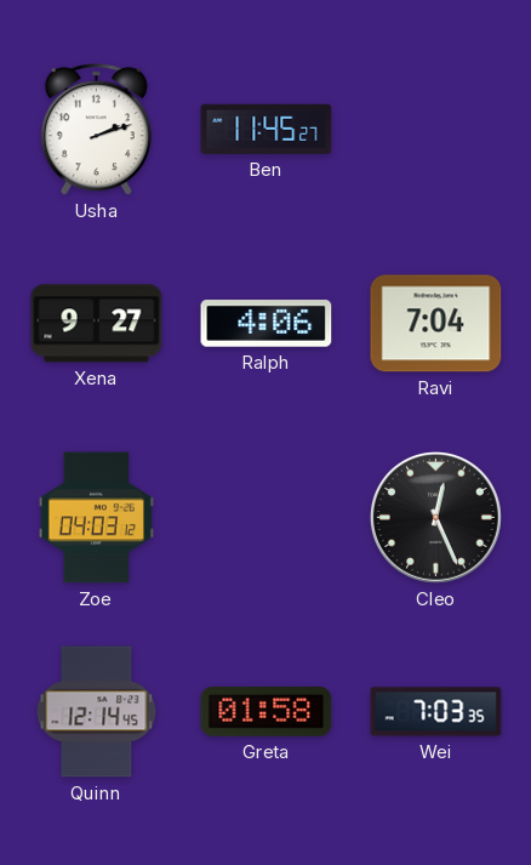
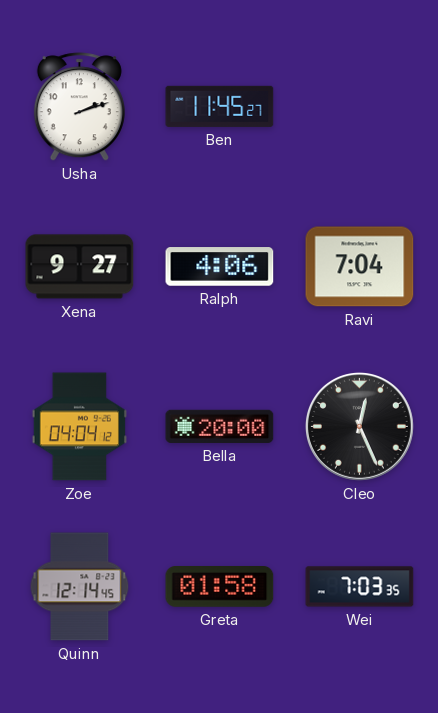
Zoe: 04:03 -> 04:04
Bella: none -> 20:00
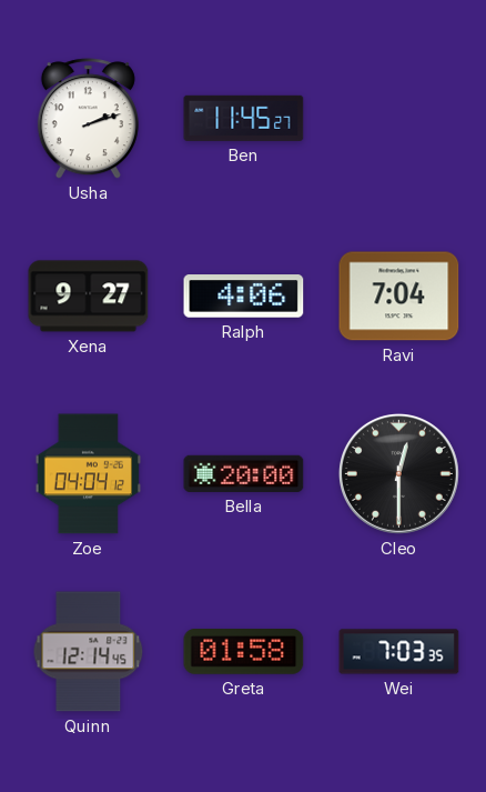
Cleo: 12:26 -> 12:30
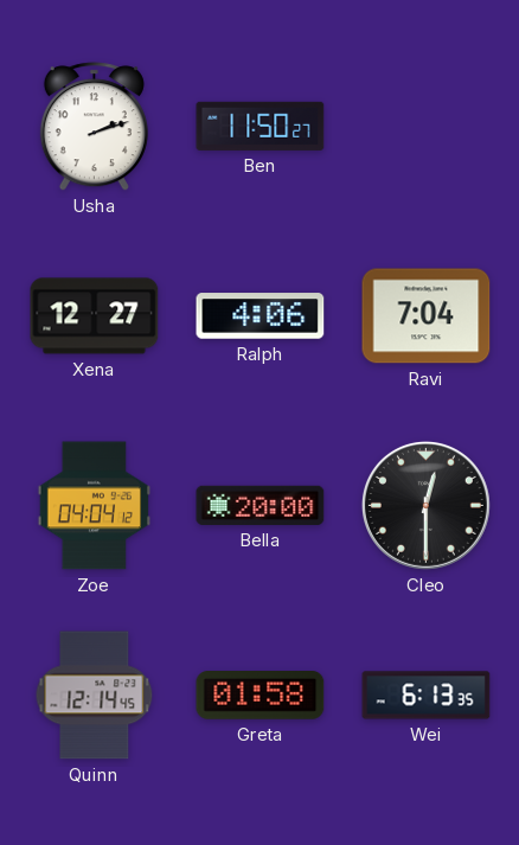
Ben: 11:45 -> 11:50
Xena: 9:27 -> 12:27
Wei: 7:03 -> 6:13
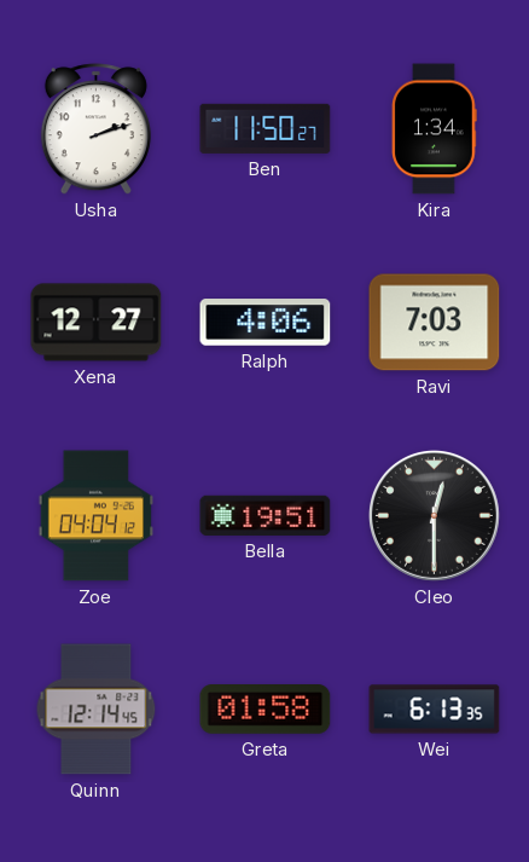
Kira: none -> 1:34
Ravi: 7:04 -> 7:03
Bella: 20:00 -> 19:51
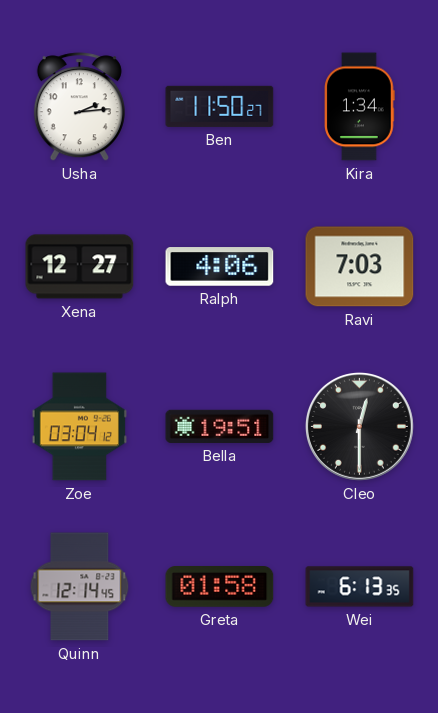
Usha: 2:12 -> 2:14
Zoe: 04:04 -> 03:04
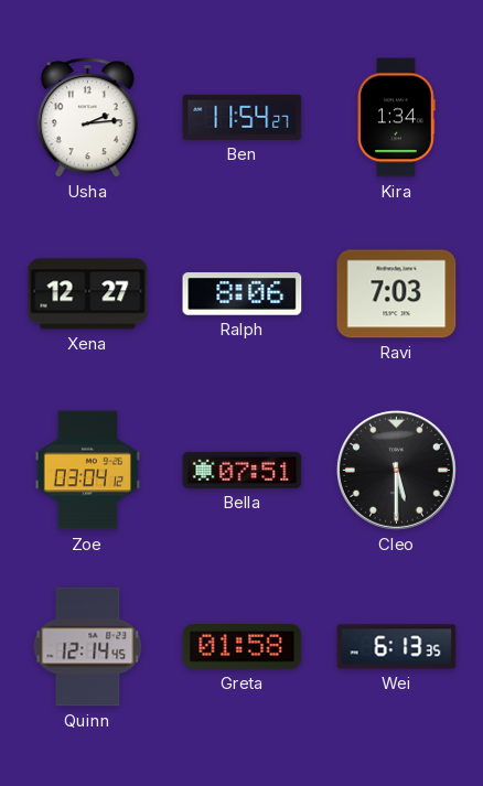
Ben: 11:50 -> 11:54
Ralph: 4:06 -> 8:06
Bella: 19:51 -> 07:51
Cleo: 12:30 -> 5:30
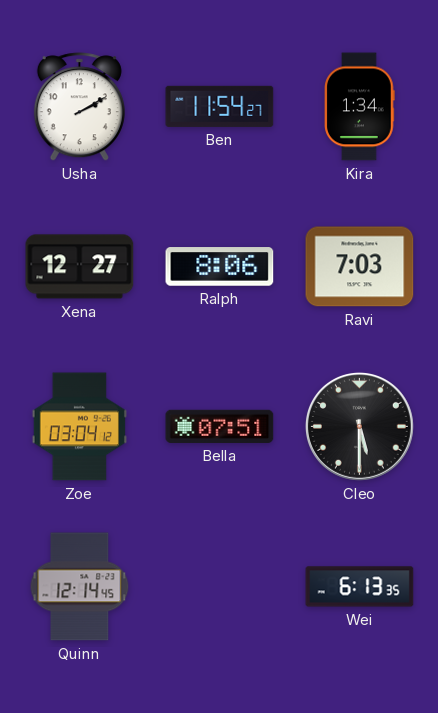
Usha: 2:14 -> 2:10
Greta: 01:58 -> none
